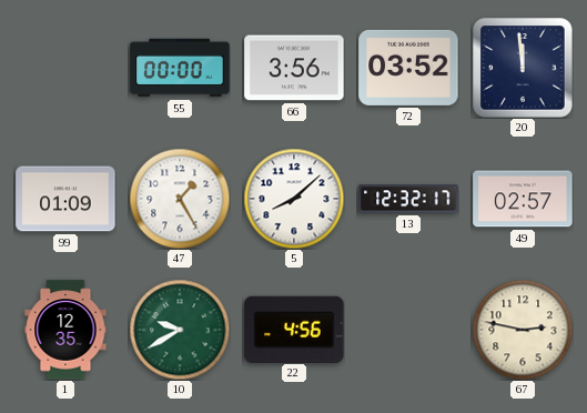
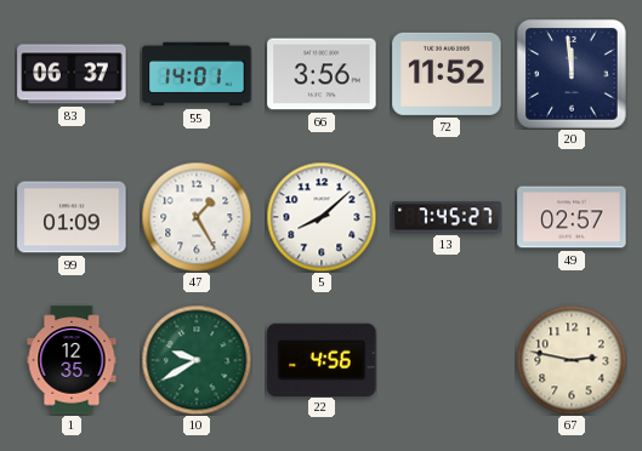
83: none -> 06:37
55: 00:00 -> 14:01
72: 03:52 -> 11:52
13: 12:32 -> 7:45
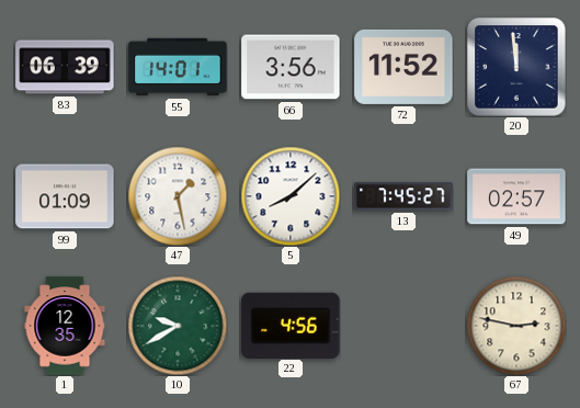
83: 06:37 -> 06:39
47: 1:25 -> 1:28
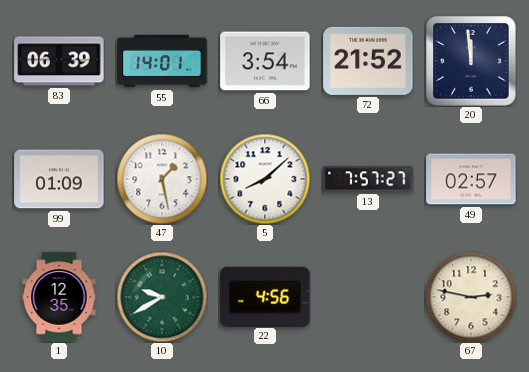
66: 3:56 -> 3:54
72: 11:52 -> 21:52
13: 7:45 -> 7:57
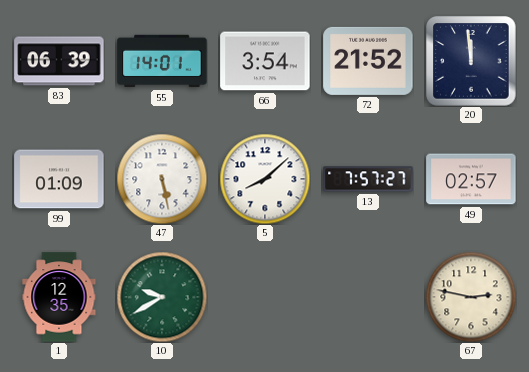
47: 1:28 -> 5:28
22: 4:56 -> none
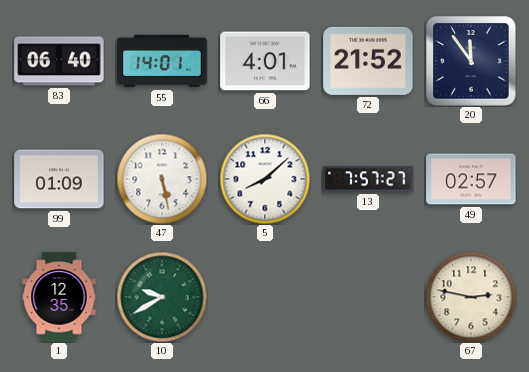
83: 06:39 -> 06:40
66: 3:54 -> 4:01
20: 11:59 -> 11:54
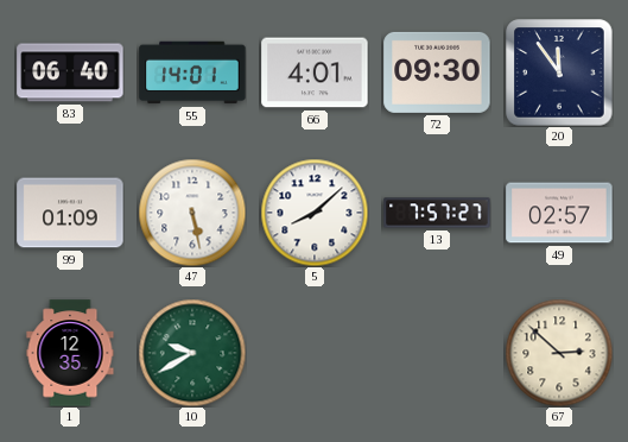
72: 21:52 -> 09:30
67: 2:47 -> 2:52
